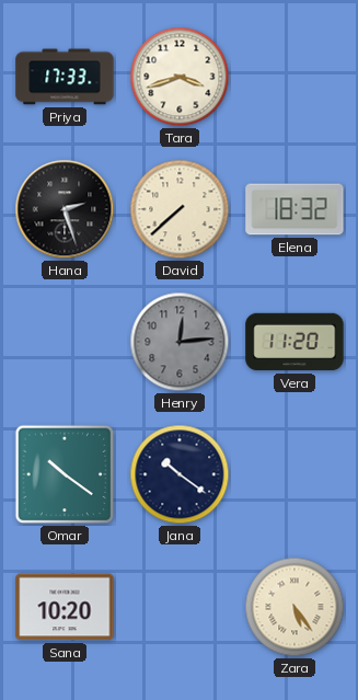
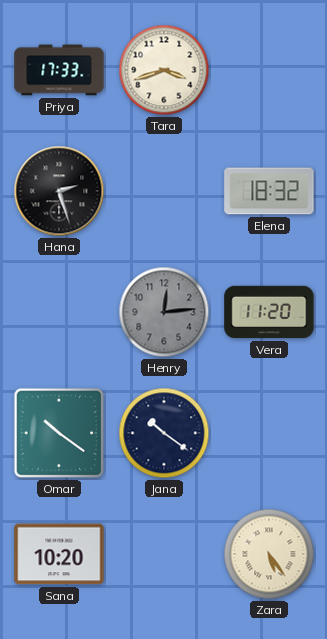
David: 7:38 -> none
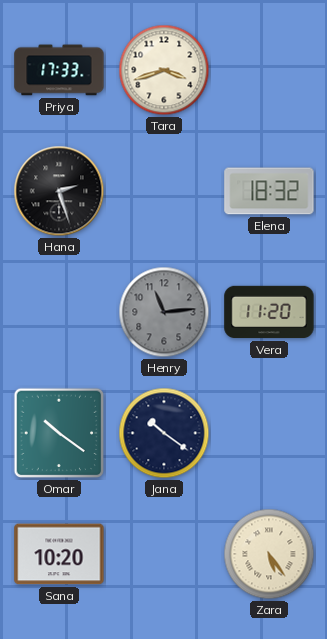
Henry: 12:14 -> 11:14
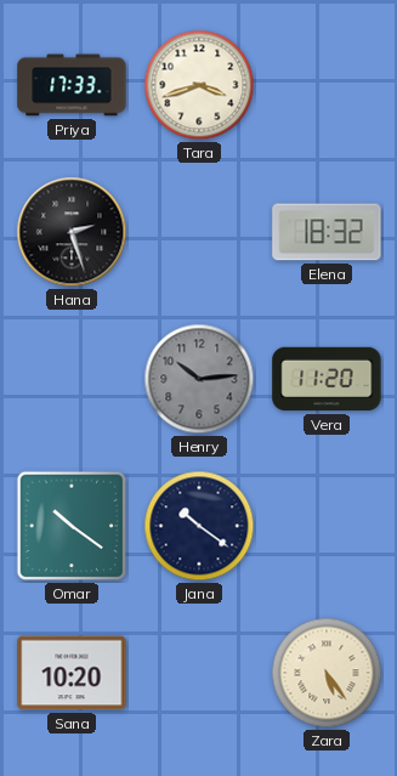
Henry: 11:14 -> 10:14
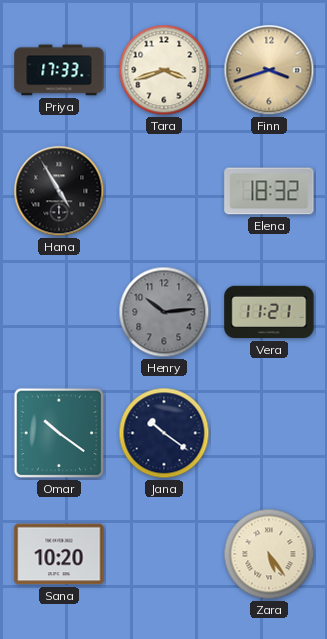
Finn: none -> 3:42
Hana: 2:27 -> 4:55
Vera: 11:20 -> 11:21
